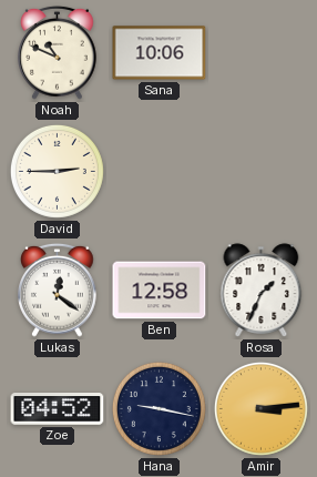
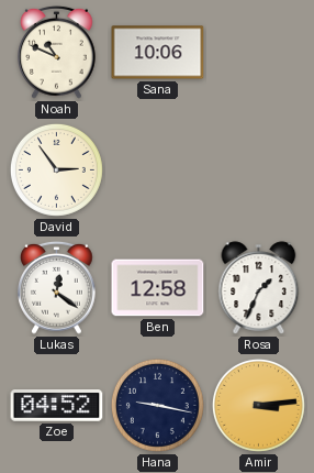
David: 2:45 -> 2:54
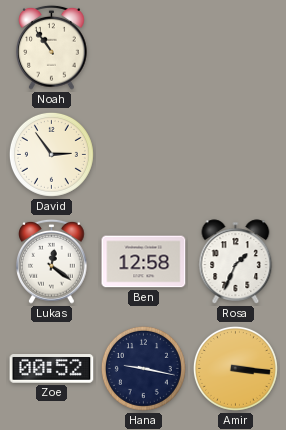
Noah: 10:49 -> 10:54
Sana: 10:06 -> none
Zoe: 04:52 -> 00:52
Amir: 3:14 -> 3:16
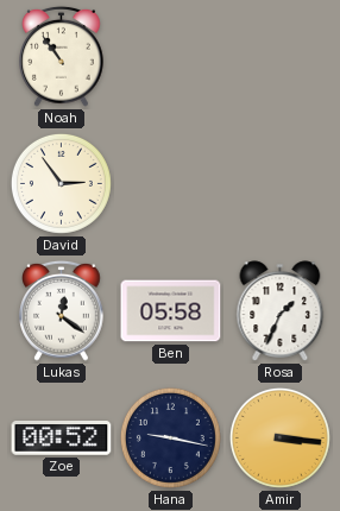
Ben: 12:58 -> 05:58
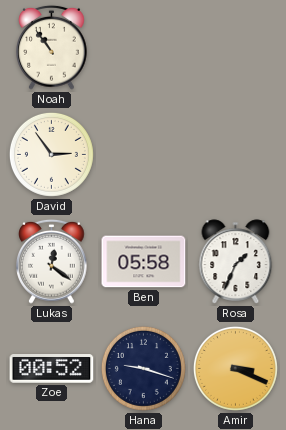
Hana: 9:17 -> 9:18
Amir: 3:16 -> 3:19
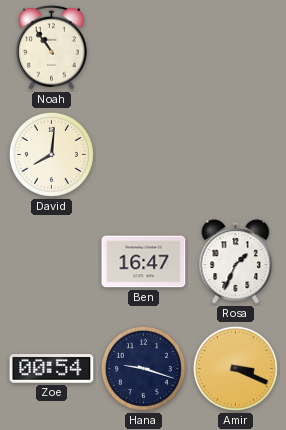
David: 2:54 -> 8:01
Lukas: 12:21 -> none
Ben: 05:58 -> 16:47
Zoe: 00:52 -> 00:54
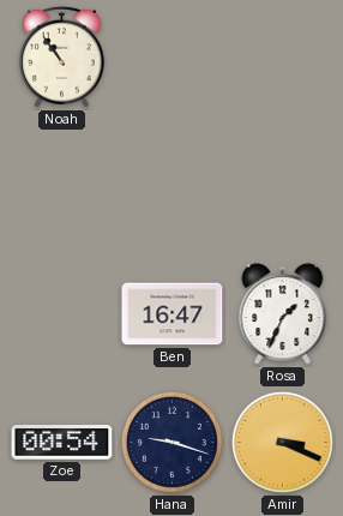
David: 8:01 -> none
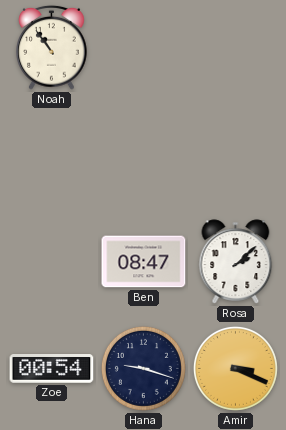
Ben: 16:47 -> 08:47
Rosa: 1:34 -> 2:08
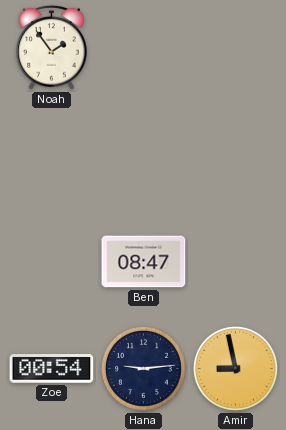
Noah: 10:54 -> 1:54
Rosa: 2:08 -> none
Hana: 9:18 -> 9:14
Amir: 3:19 -> 8:58
